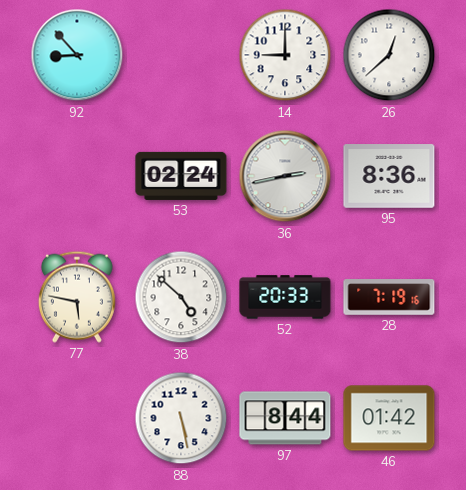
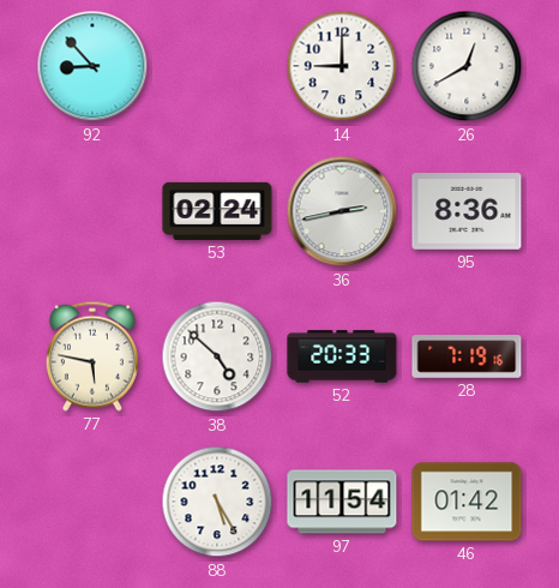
26: 12:38 -> 12:40
88: 5:28 -> 5:25
97: 8:44 -> 11:54
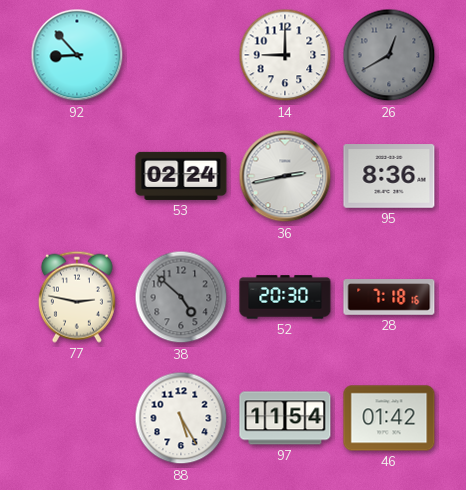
26 dial: white -> grey
77: 5:47 -> 2:47
38 dial: white -> grey
52: 20:33 -> 20:30
28: 7:19 -> 7:18
